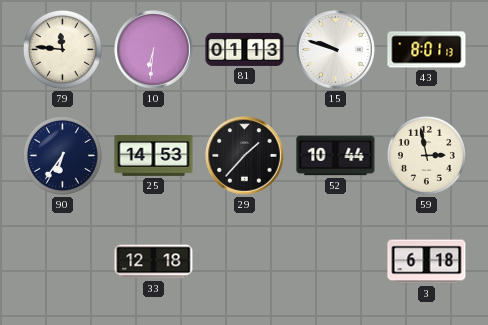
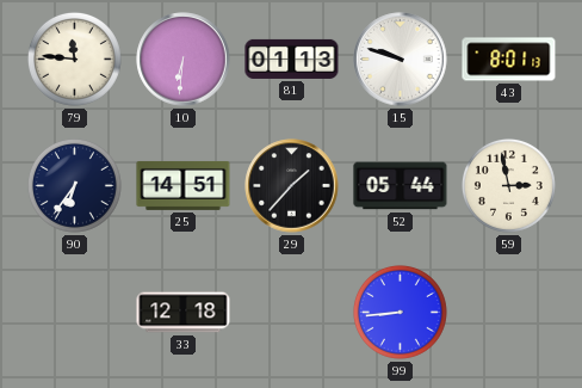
25: 14:53 -> 14:51
52: 10:44 -> 05:44
99: none -> 8:44
3: 6:18 -> none
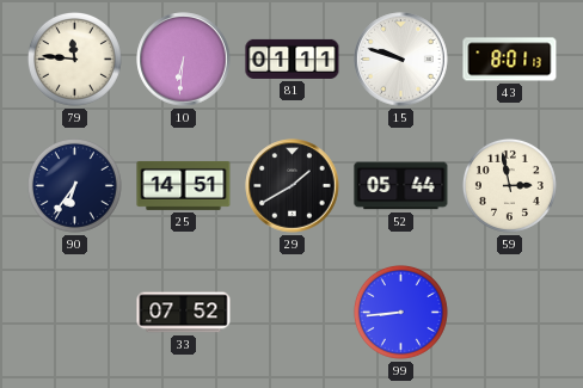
81: 01:13 -> 01:11
29: 1:37 -> 1:40
33: 12:18 -> 07:52
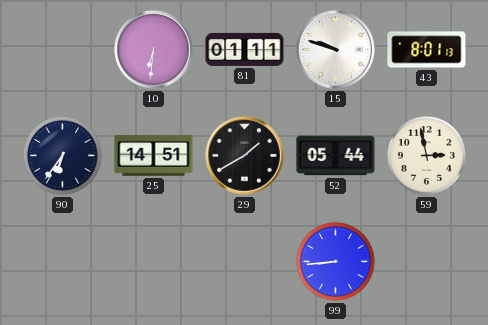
79: 11:46 -> none
33: 07:52 -> none
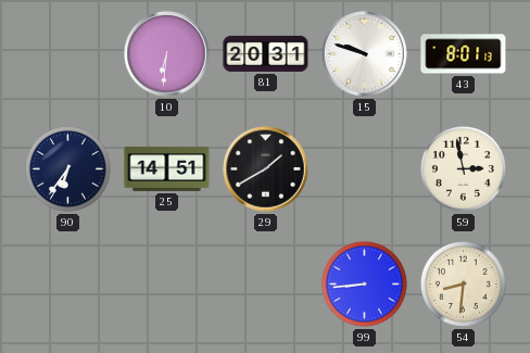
81: 01:11 -> 20:31
52: 05:44 -> none
54: none -> 8:31
